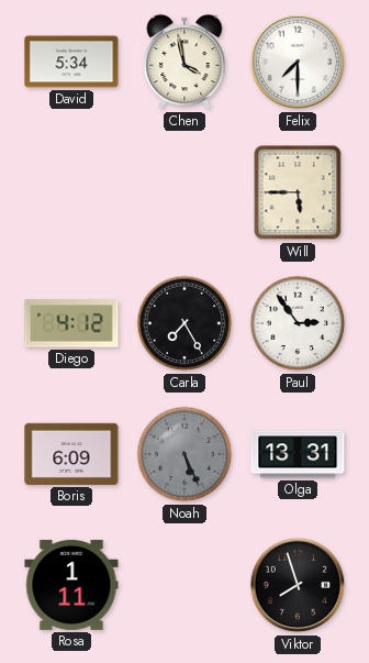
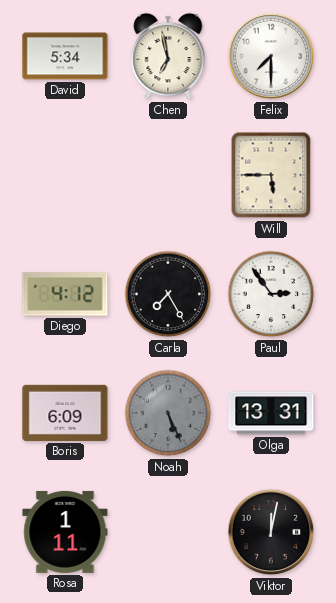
Chen: 3:58 -> 6:58
Viktor: 7:57 -> 12:02
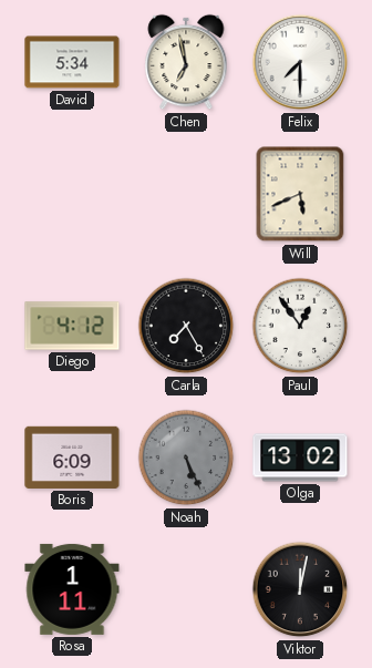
Will: 5:45 -> 5:41
Paul: 2:54 -> 12:54
Olga: 13:31 -> 13:02
